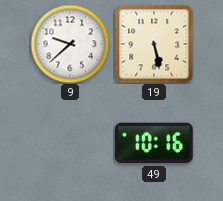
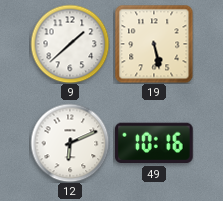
9: 9:38 -> 1:38
12: none -> 6:11
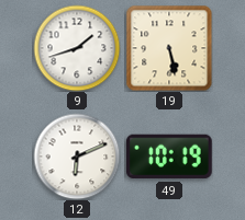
9: 1:38 -> 1:42
49: 10:16 -> 10:19
